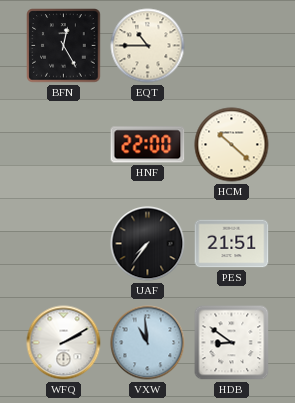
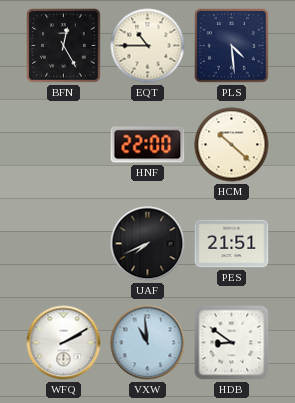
PLS: none -> 4:29
UAF: 7:36 -> 7:41
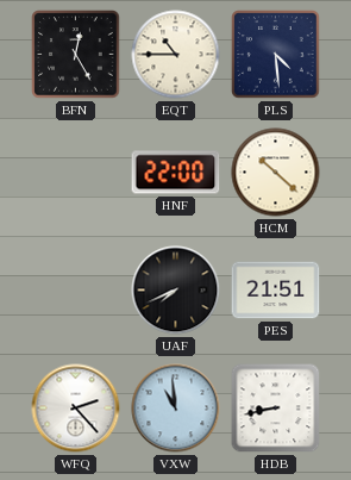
WFQ: 2:10 -> 2:23
HDB: 8:51 -> 8:43
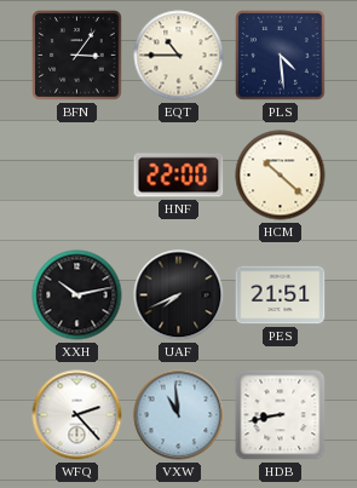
BFN: 12:25 -> 3:06
XXH: none -> 10:13
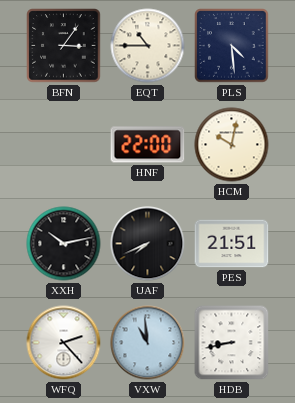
HCM: 10:22 -> 10:02
